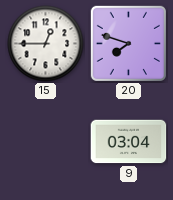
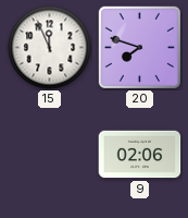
15: 12:45 -> 11:56
9: 03:04 -> 02:06
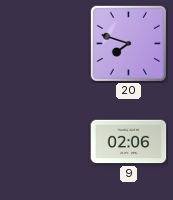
15: 11:56 -> none
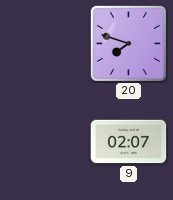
9: 02:06 -> 02:07
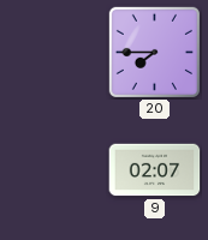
20: 7:48 -> 7:45
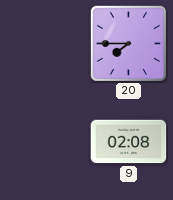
9: 02:07 -> 02:08
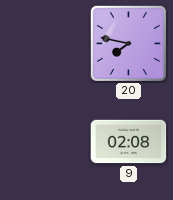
20: 7:45 -> 7:47
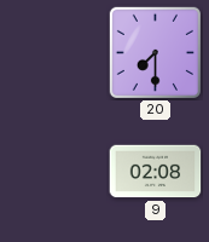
20: 7:47 -> 7:30
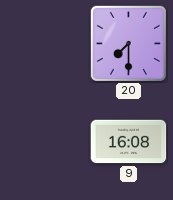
9: 02:08 -> 16:08
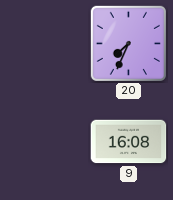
20: 7:30 -> 7:34
